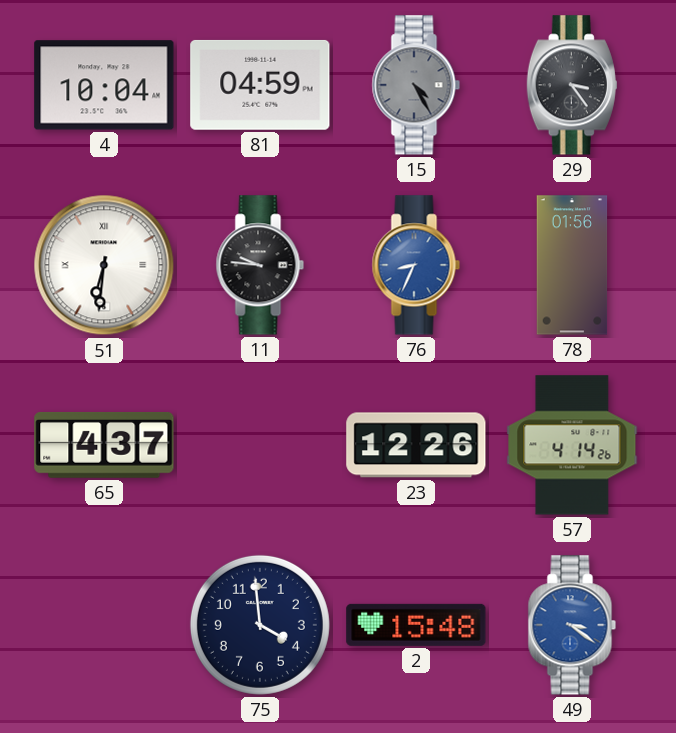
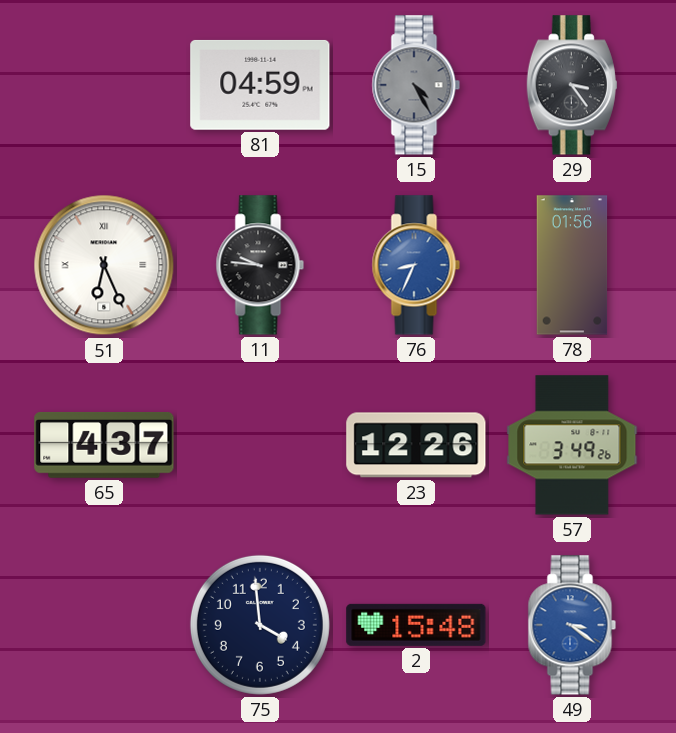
4: 10:04 -> none
51: 6:31 -> 6:26
57: 4:14 -> 3:49
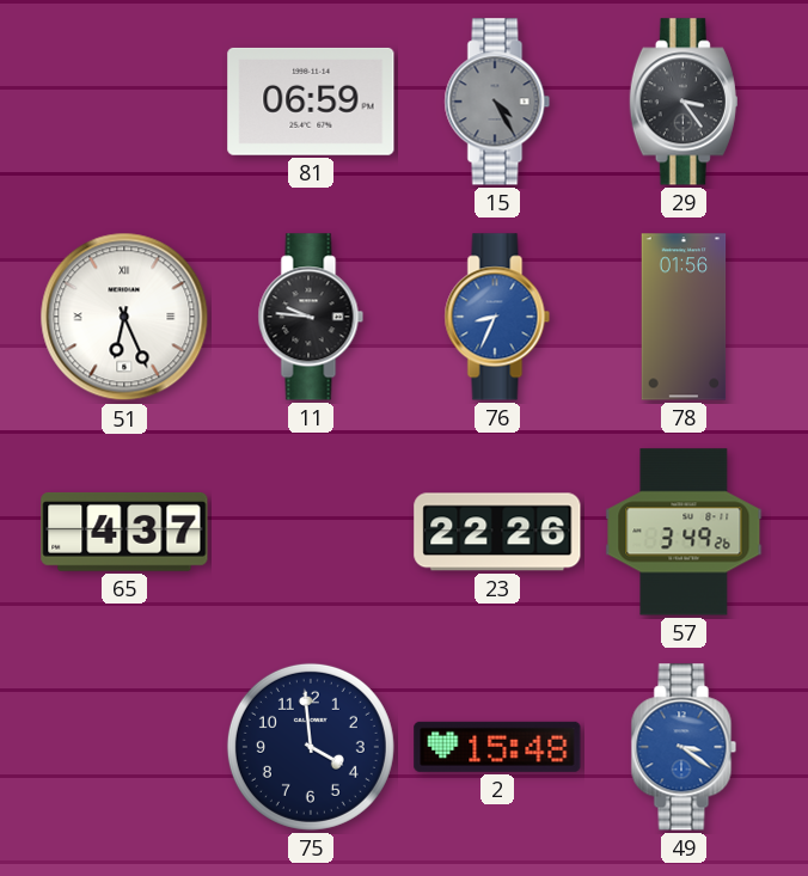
81: 04:59 -> 06:59
23: 12:26 -> 22:26
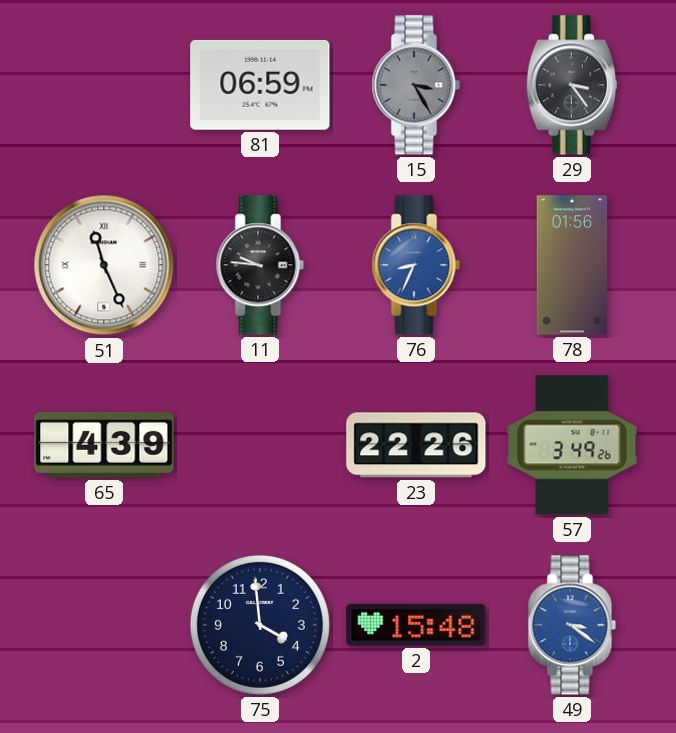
15: 4:25 -> 3:25
51: 6:26 -> 11:26
65: 4:37 -> 4:39
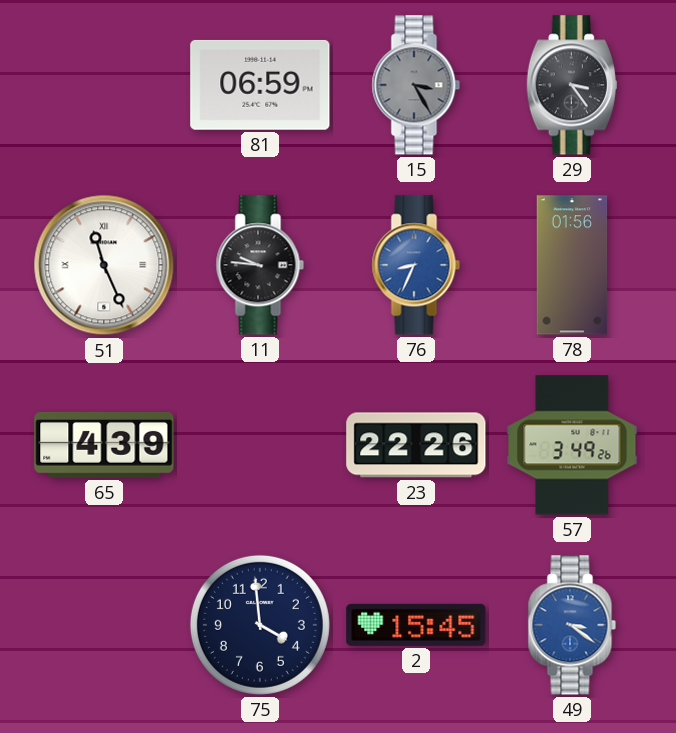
2: 15:48 -> 15:45
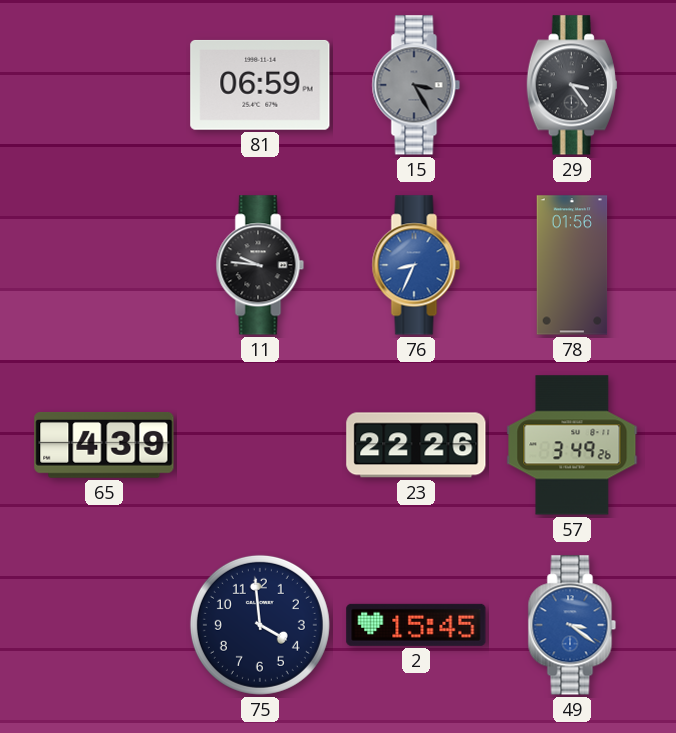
51: 11:26 -> none
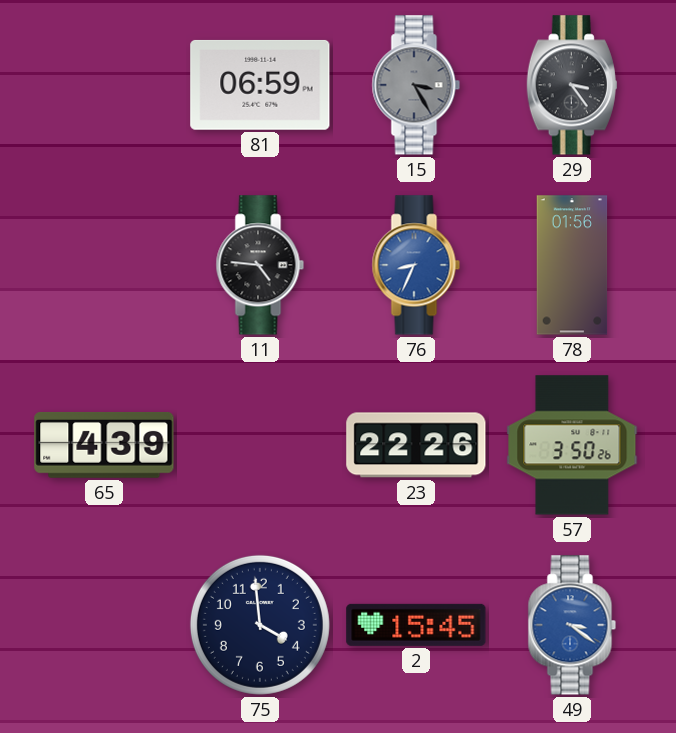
11: 9:46 -> 4:46
57: 3:49 -> 3:50
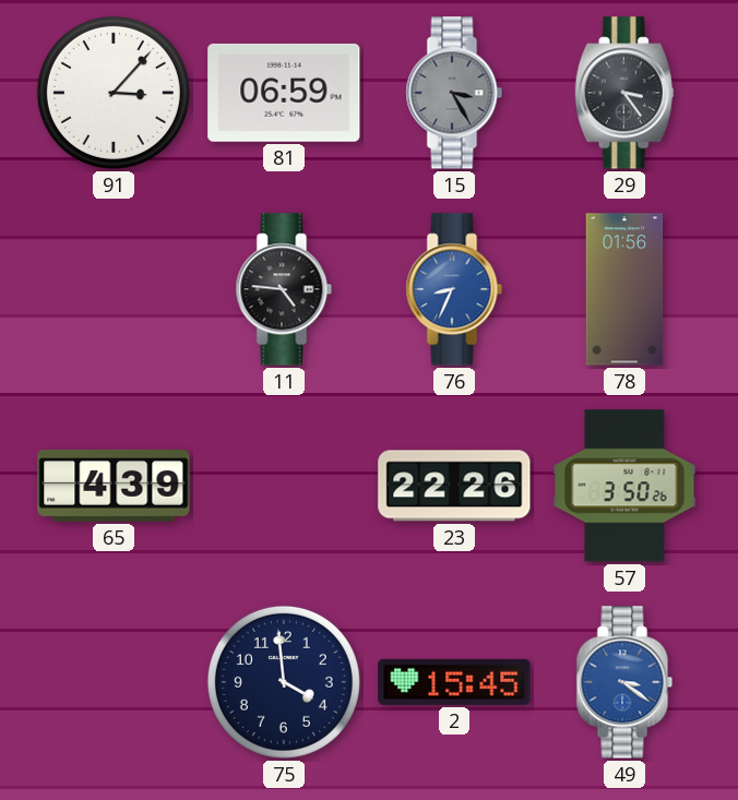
91: none -> 3:07
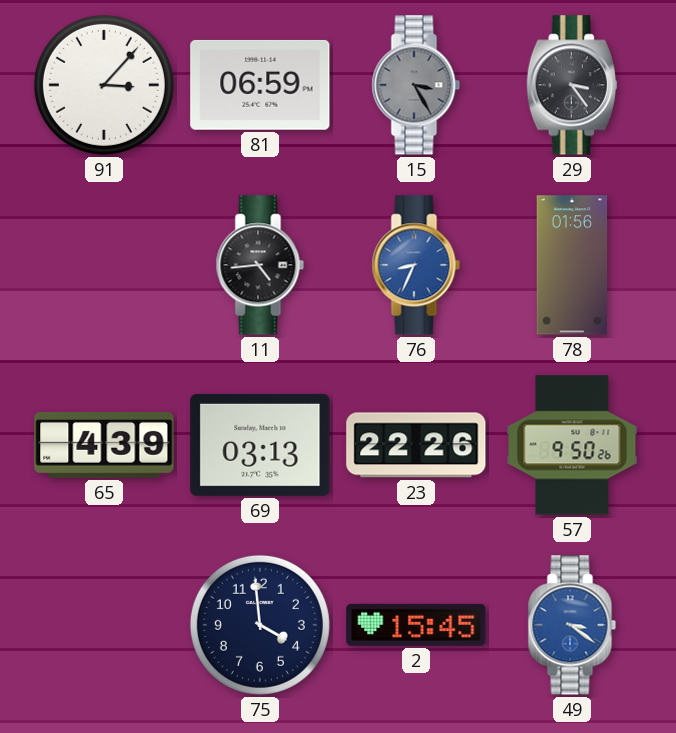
11: 4:46 -> 4:44
69: none -> 03:13
57: 3:50 -> 9:50
